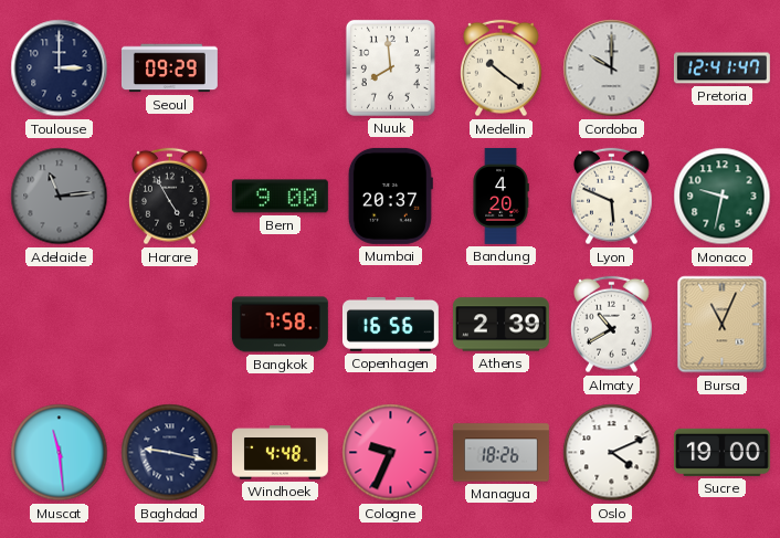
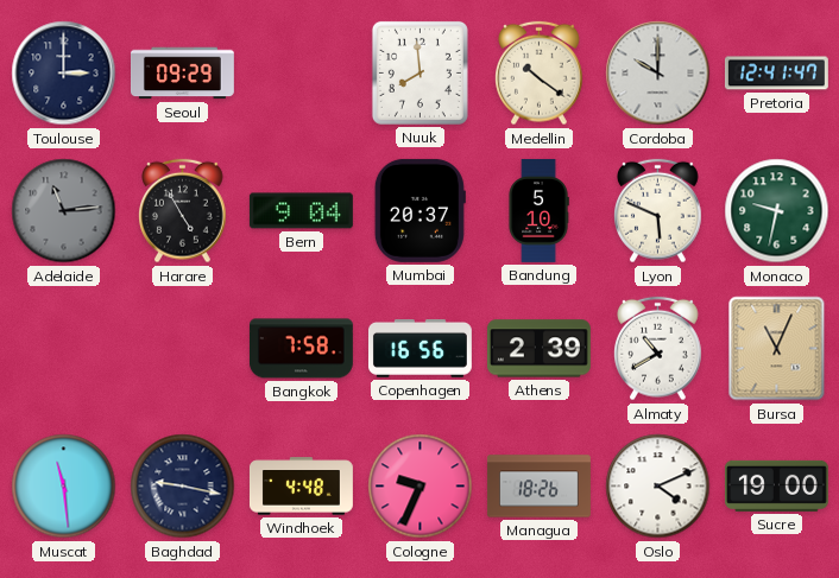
Bern: 9:00 -> 9:04
Bandung: 4:20 -> 5:10
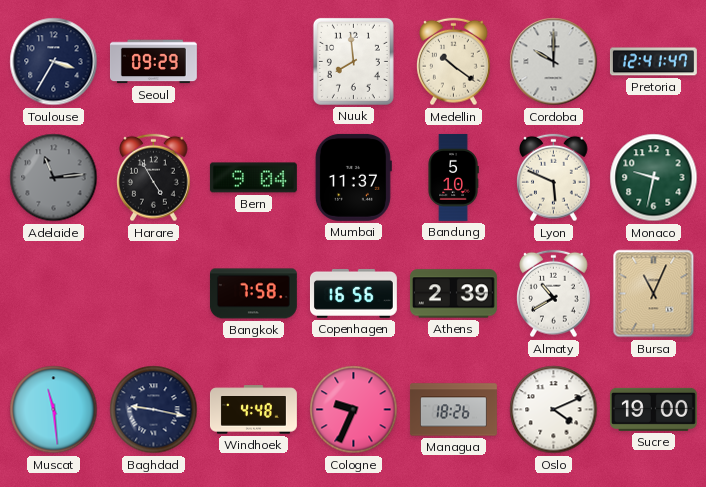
Toulouse: 3:00 -> 3:35
Mumbai: 20:37 -> 11:37
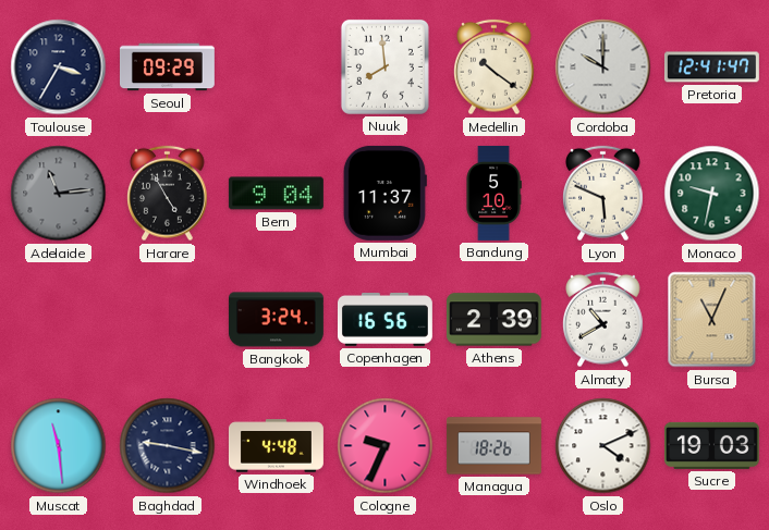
Bangkok: 7:58 -> 3:24
Sucre: 19:00 -> 19:03
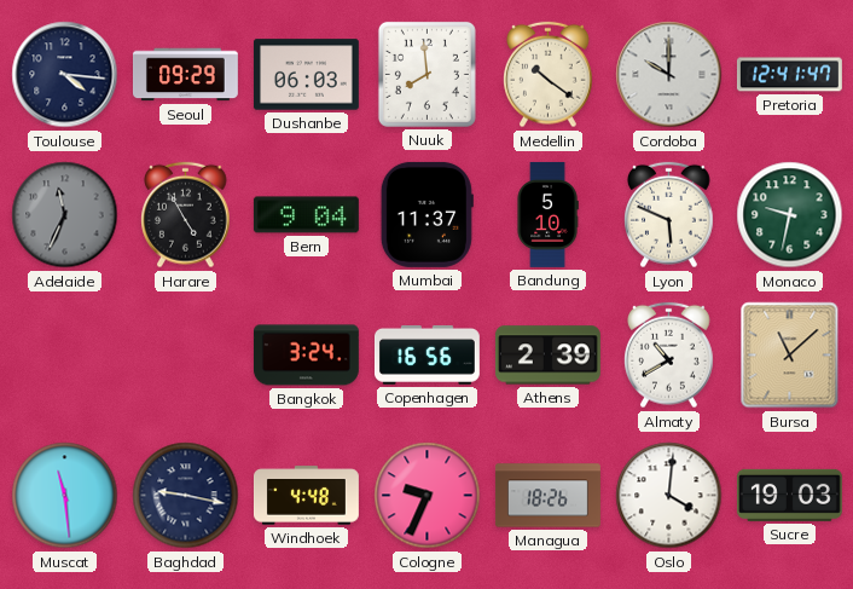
Toulouse: 3:35 -> 4:16
Dushanbe: none -> 06:03
Adelaide: 11:14 -> 11:34
Bursa: 11:04 -> 11:08
Oslo: 4:11 -> 4:01
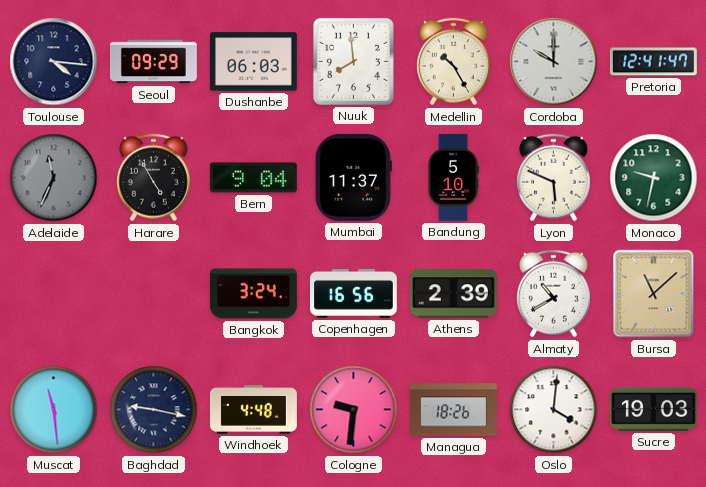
Medellin: 10:21 -> 10:25
Cologne: 9:34 -> 9:31
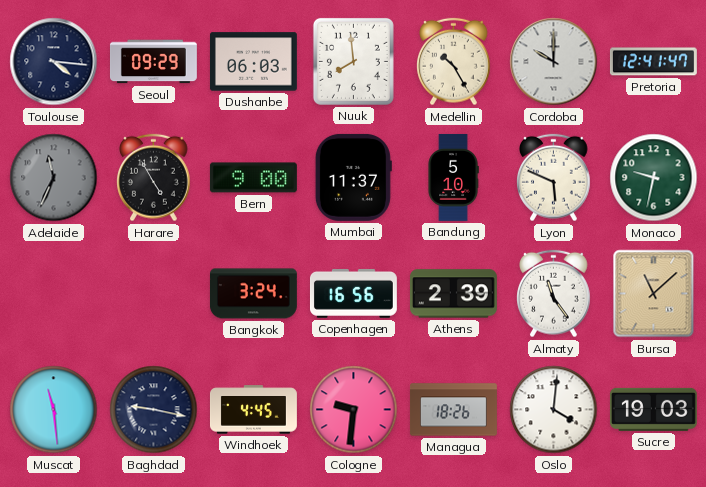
Bern: 9:04 -> 9:00
Almaty: 10:40 -> 11:24
Windhoek: 4:48 -> 4:45
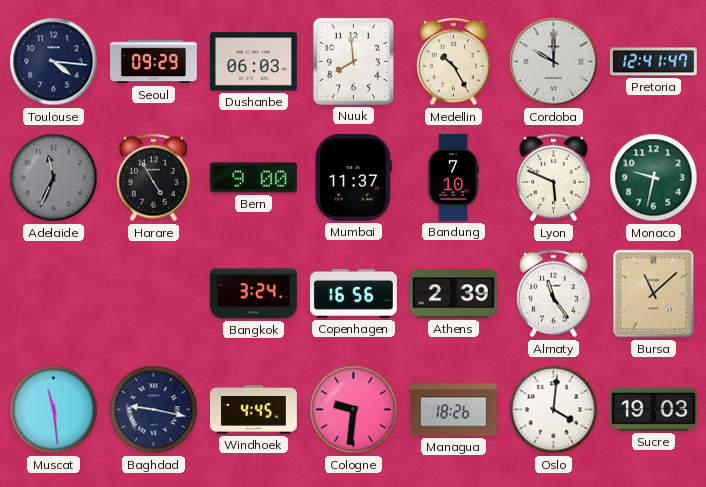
Bandung: 5:10 -> 7:10
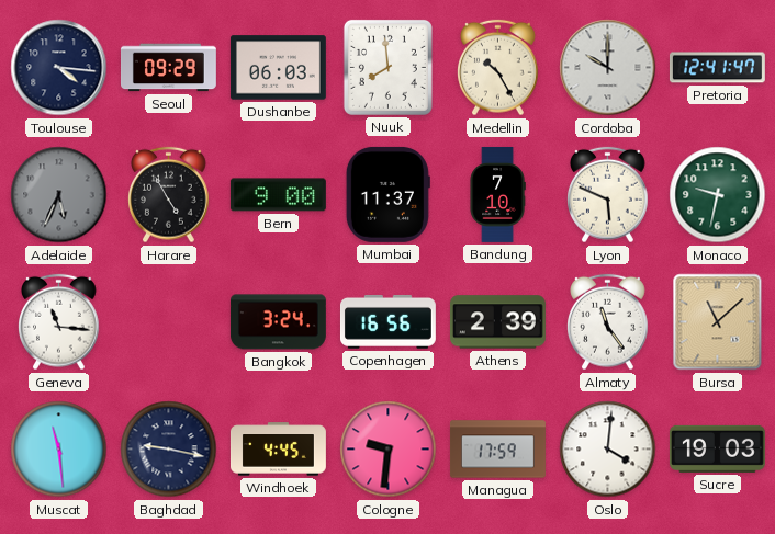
Adelaide: 11:34 -> 5:34
Geneva: none -> 11:16
Managua: 18:26 -> 17:59
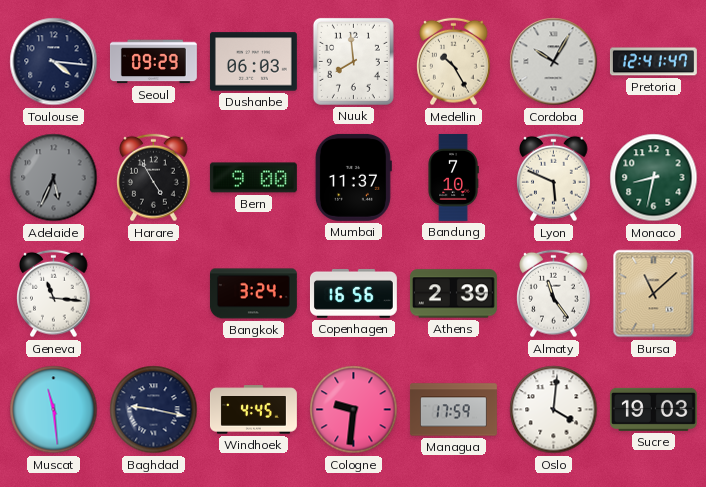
Cordoba: 10:00 -> 10:05
Monaco: 9:32 -> 8:32
